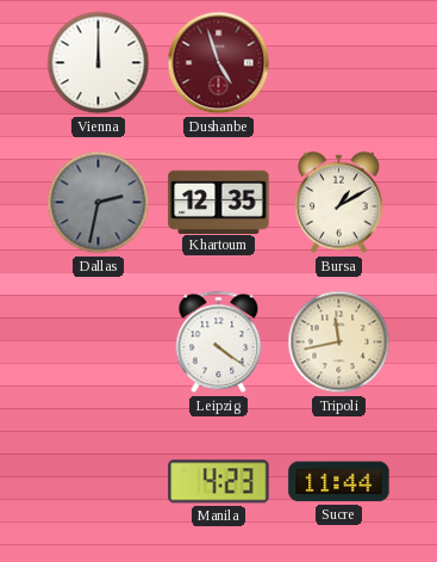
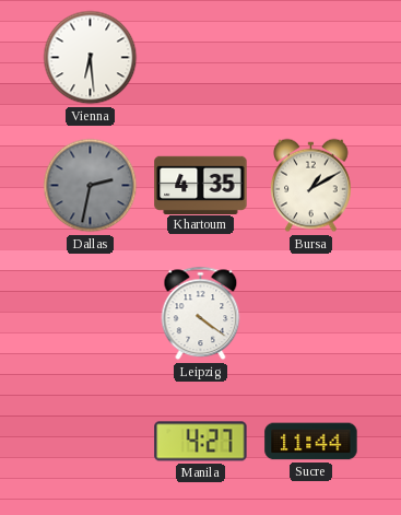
Vienna: 12:00 -> 6:29
Dushanbe: 4:57 -> none
Khartoum: 12:35 -> 4:35
Tripoli: 11:43 -> none
Manila: 4:23 -> 4:27
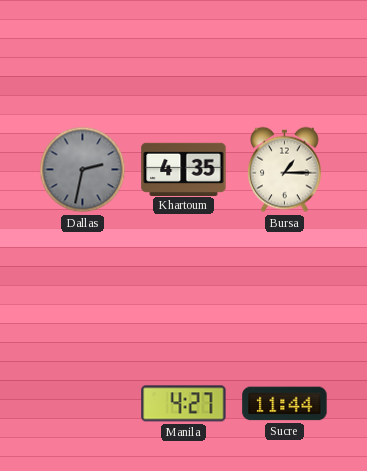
Vienna: 6:29 -> none
Bursa: 1:10 -> 1:15
Leipzig: 4:21 -> none
